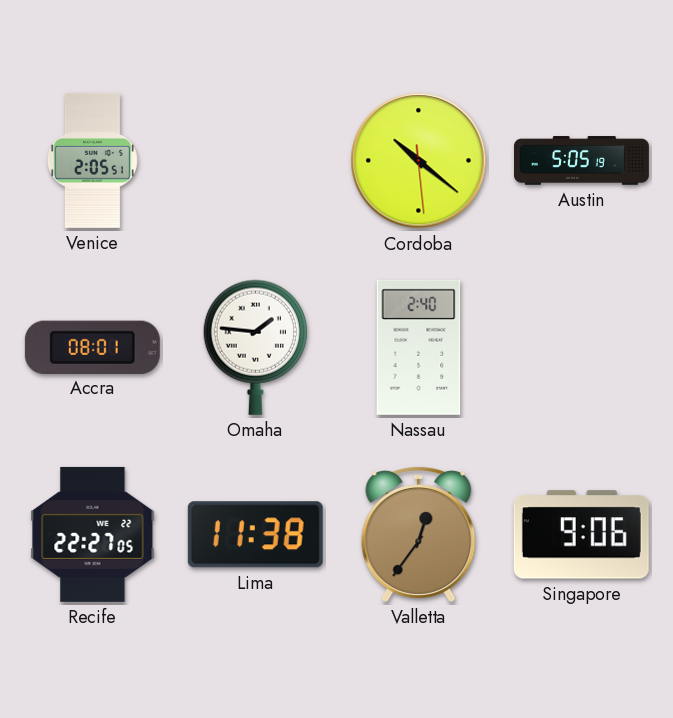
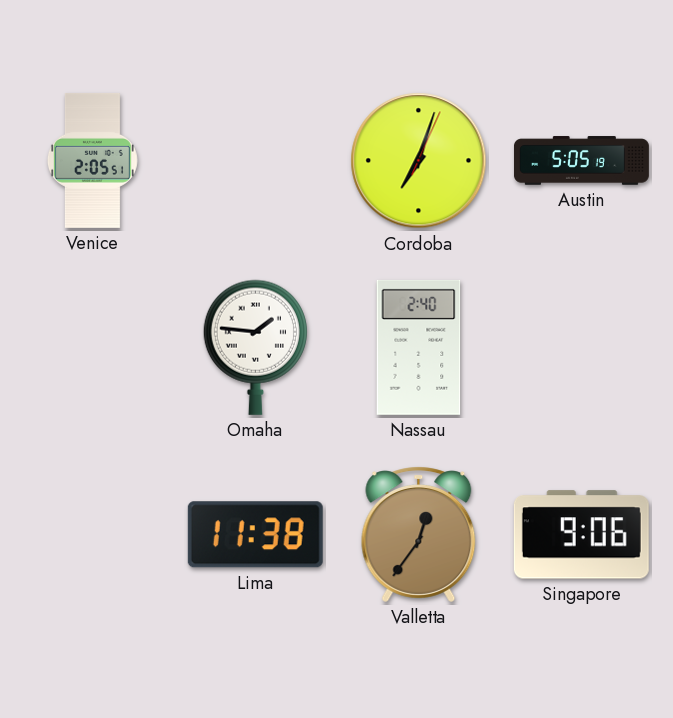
Cordoba: 10:21 -> 7:03
Accra: 08:01 -> none
Recife: 22:27 -> none
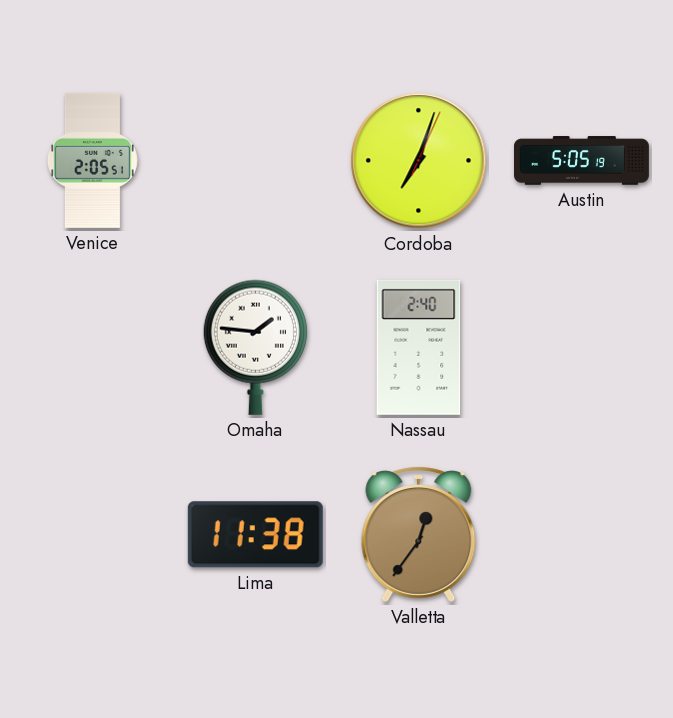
Singapore: 9:06 -> none
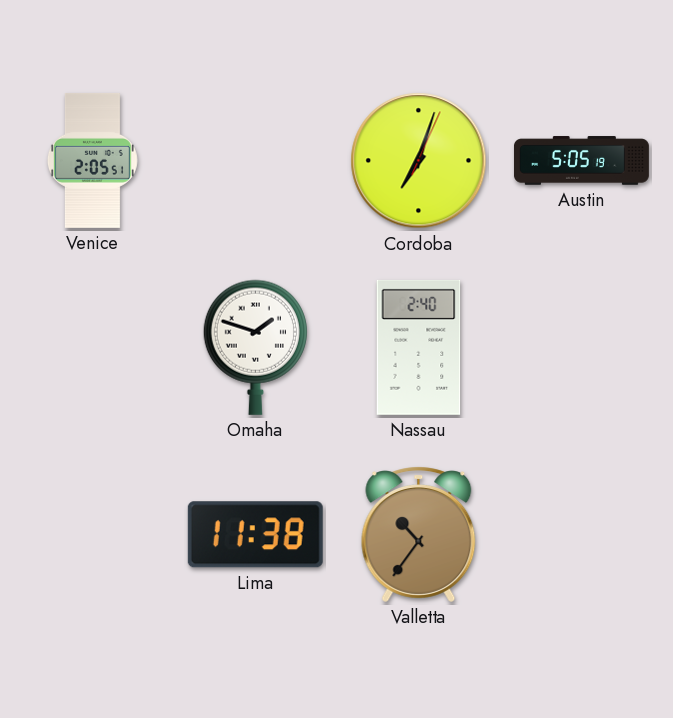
Omaha: 1:46 -> 1:48
Valletta: 12:36 -> 10:36
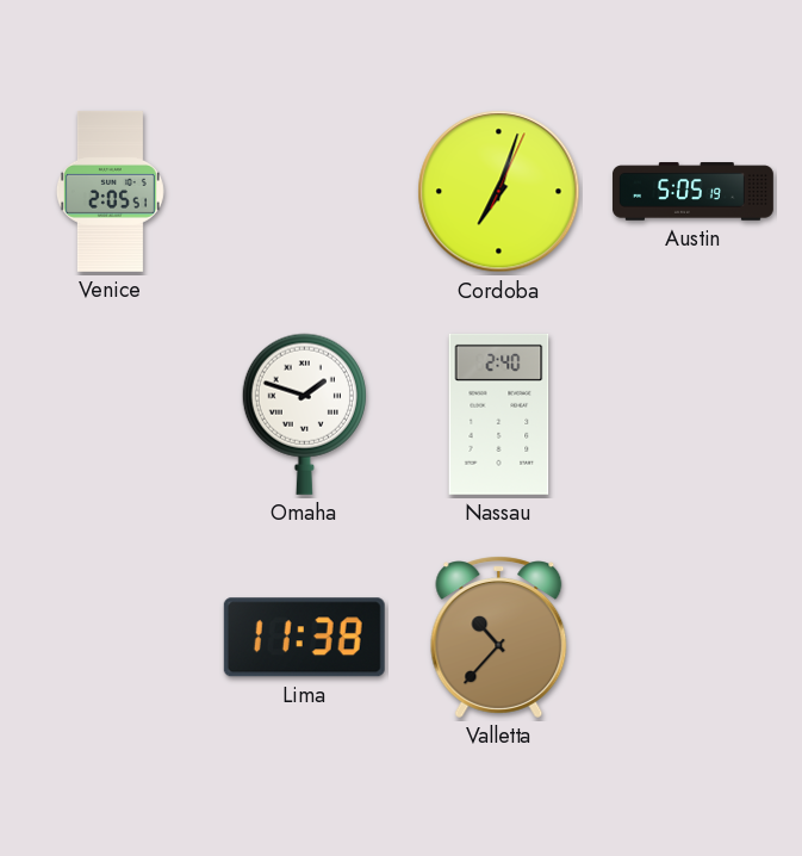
Valletta: 10:36 -> 10:37
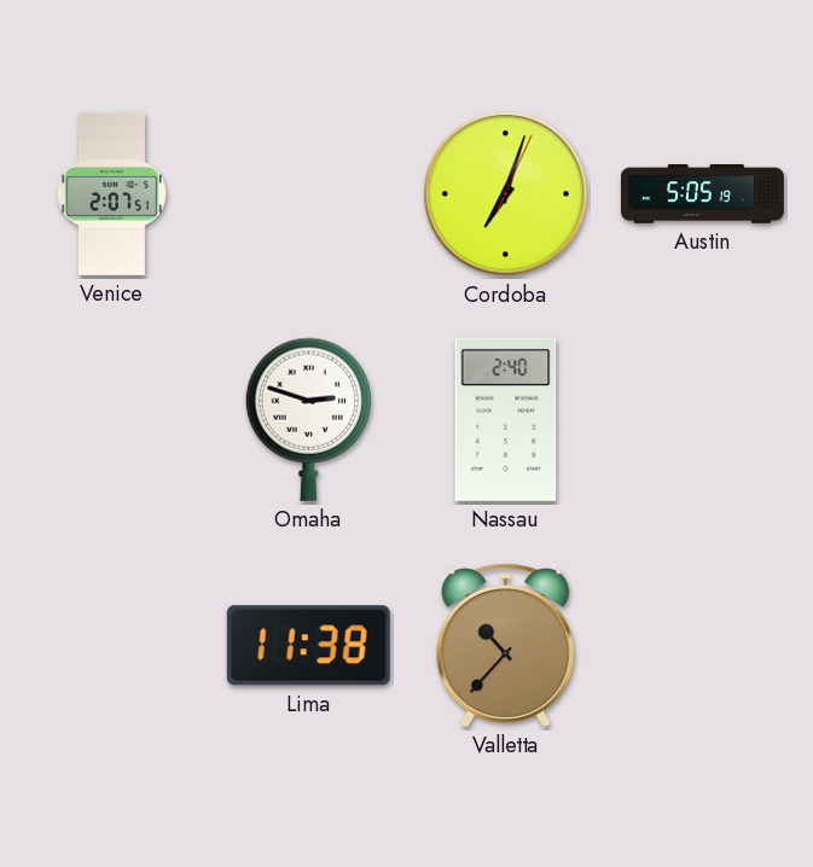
Venice: 2:05 -> 2:07
Omaha: 1:48 -> 2:48
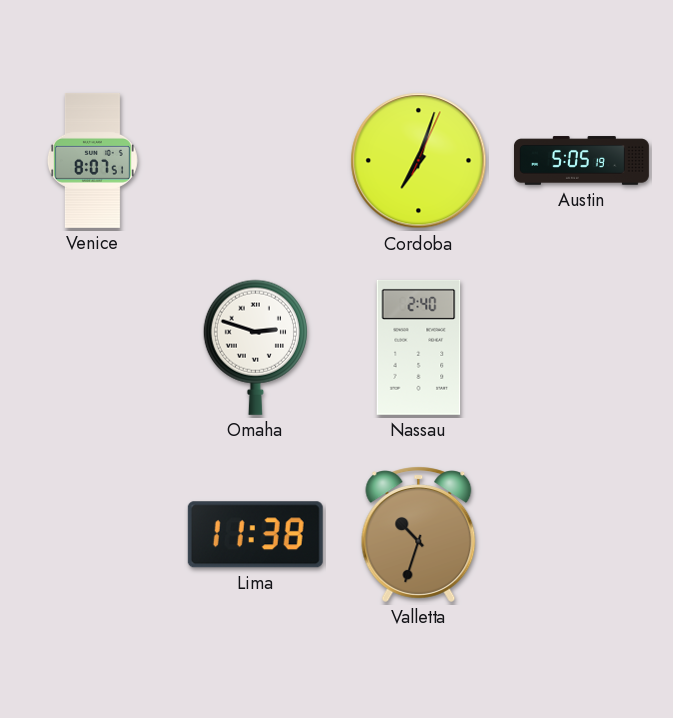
Venice: 2:07 -> 8:07
Valletta: 10:37 -> 10:33
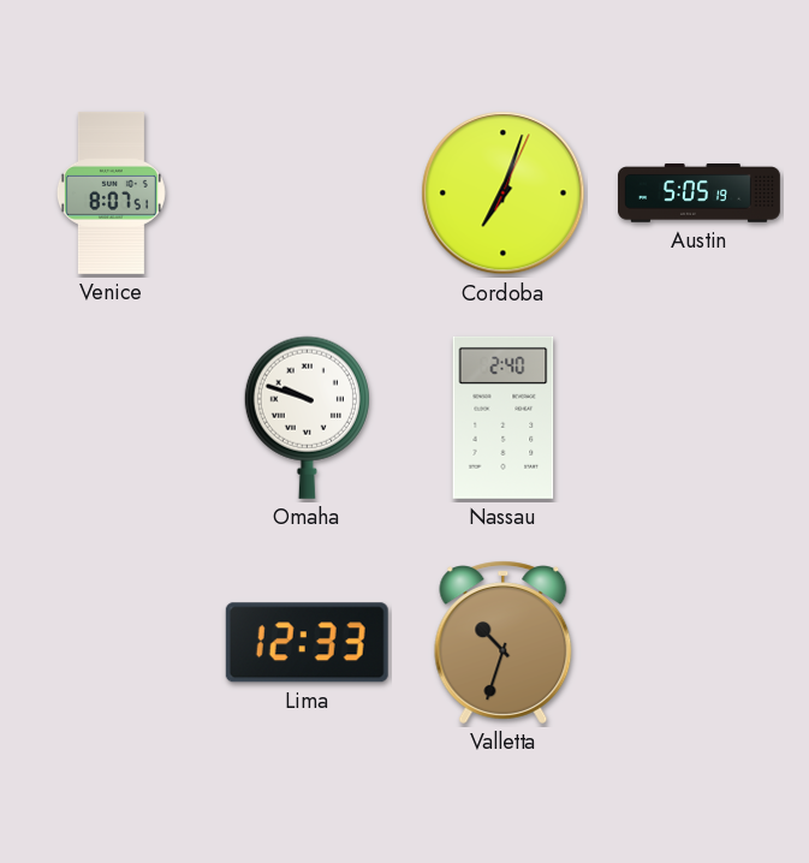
Omaha: 2:48 -> 9:48
Lima: 11:38 -> 12:33
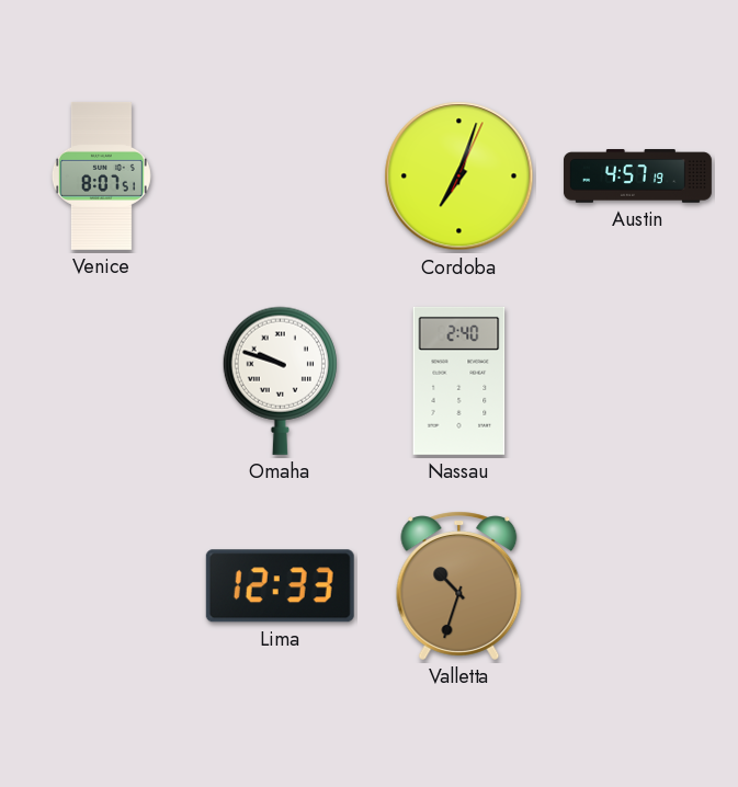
Austin: 5:05 -> 4:57
